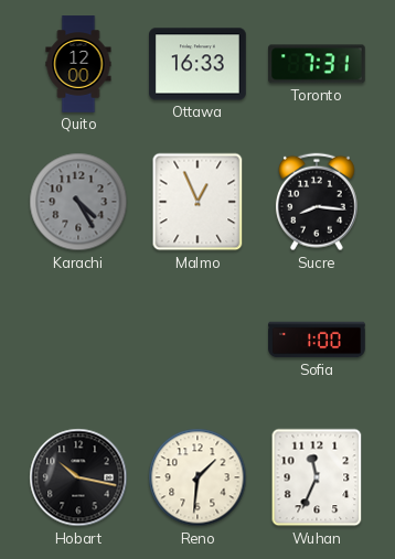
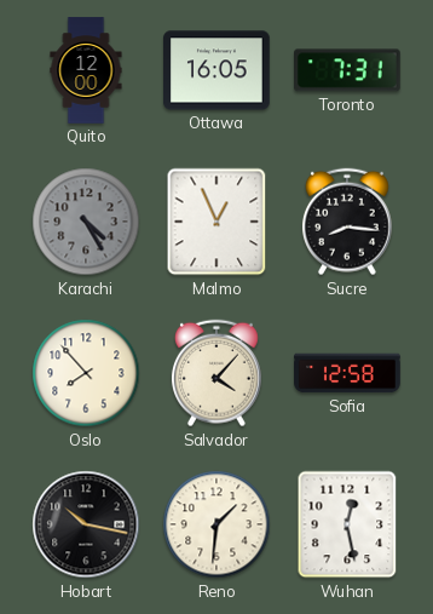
Ottawa: 16:33 -> 16:05
Oslo: none -> 7:53
Salvador: none -> 4:07
Sofia: 1:00 -> 12:58
Wuhan: 11:34 -> 12:28
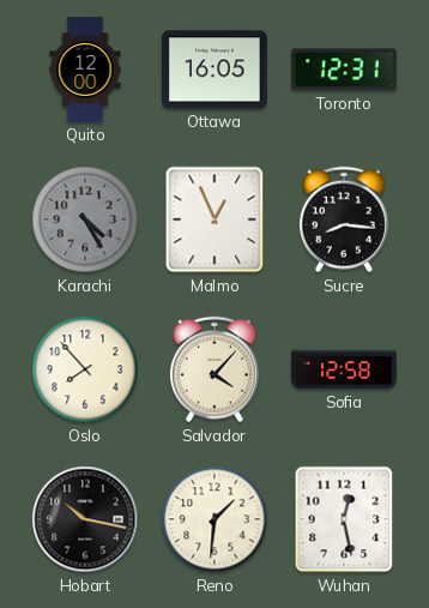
Toronto: 7:31 -> 12:31
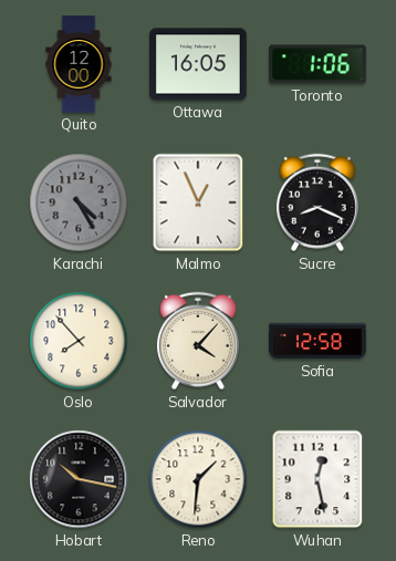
Toronto: 12:31 -> 1:06
Sucre: 8:16 -> 8:19
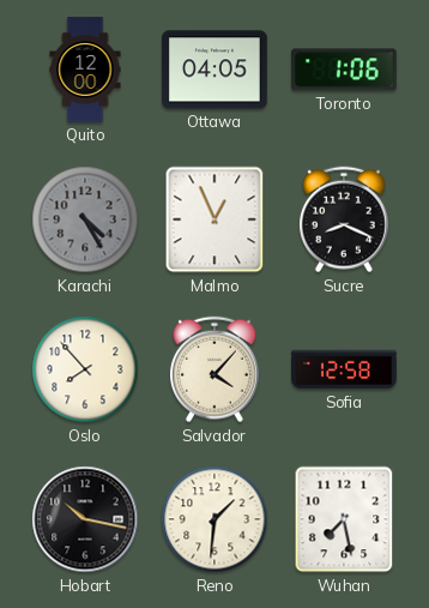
Ottawa: 16:05 -> 04:05
Wuhan: 12:28 -> 7:28
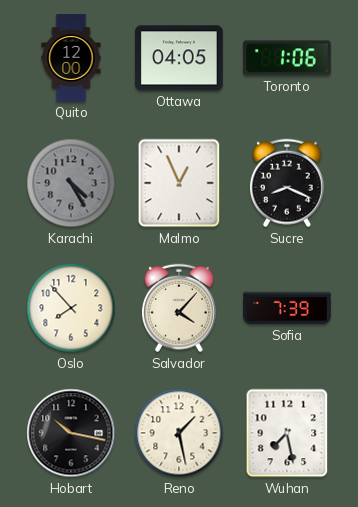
Sofia: 12:58 -> 7:39
Reno: 1:31 -> 1:28
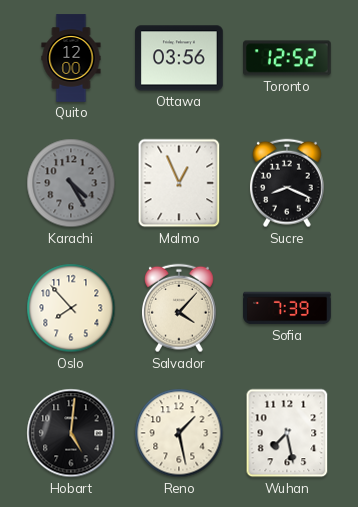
Ottawa: 04:05 -> 03:56
Toronto: 1:06 -> 12:52
Hobart: 10:17 -> 5:01
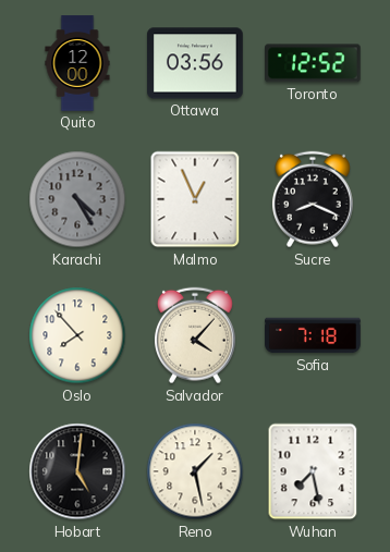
Sofia: 7:39 -> 7:18
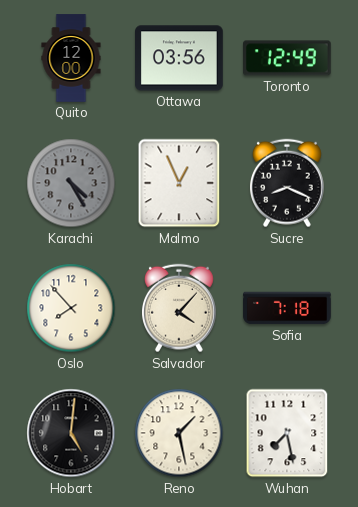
Toronto: 12:52 -> 12:49
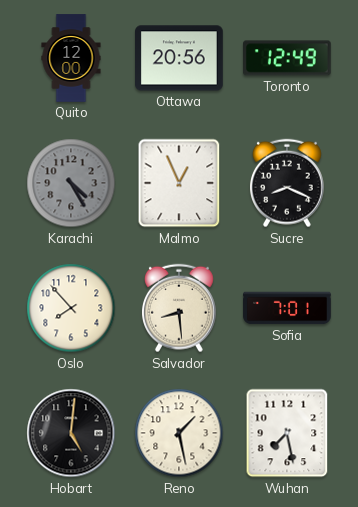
Ottawa: 03:56 -> 20:56
Salvador: 4:07 -> 8:29
Sofia: 7:18 -> 7:01
